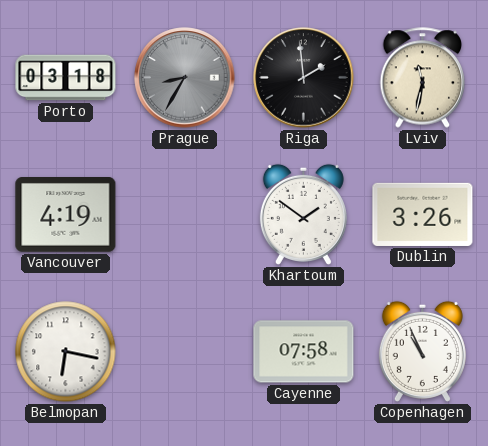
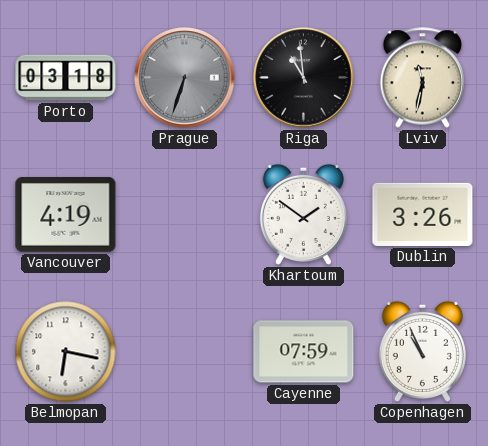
Prague: 8:35 -> 6:33
Riga: 1:59 -> 10:59
Cayenne: 07:58 -> 07:59
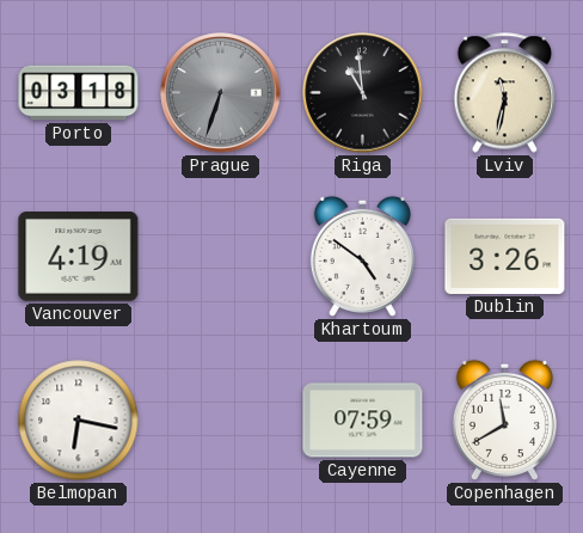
Khartoum: 1:51 -> 4:51
Copenhagen: 10:56 -> 11:40
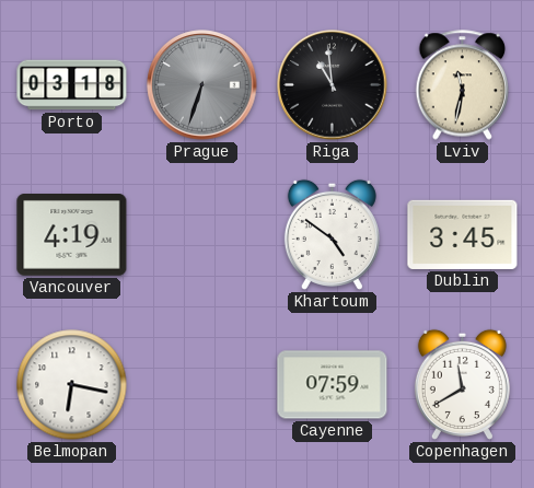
Dublin: 3:26 -> 3:45
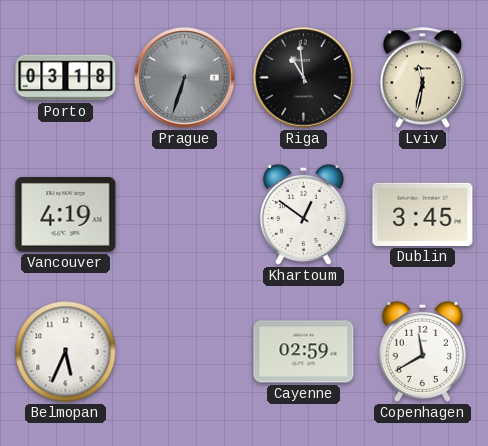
Khartoum: 4:51 -> 12:51
Belmopan: 6:17 -> 5:34
Cayenne: 07:59 -> 02:59
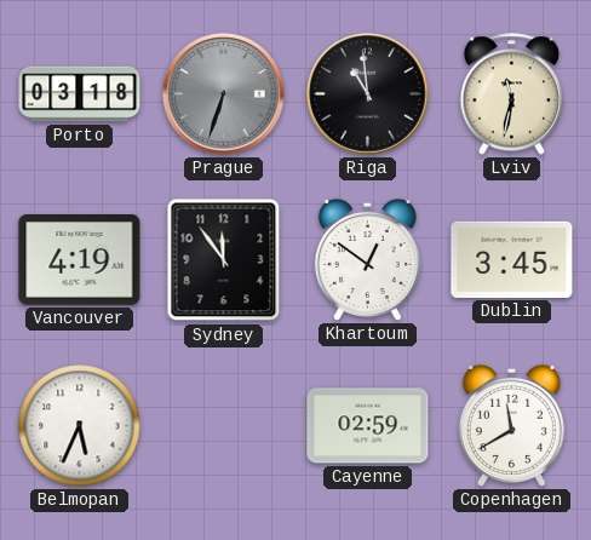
Sydney: none -> 11:54
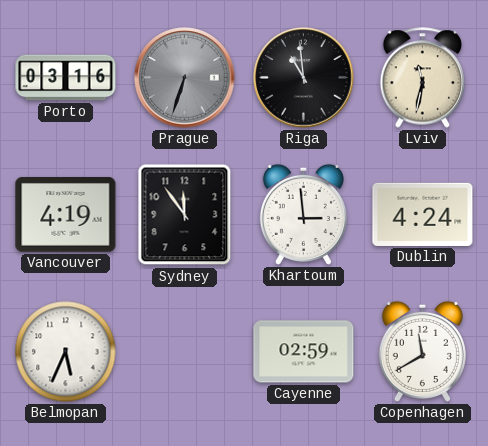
Porto: 03:18 -> 03:16
Khartoum: 12:51 -> 2:59
Dublin: 3:45 -> 4:24
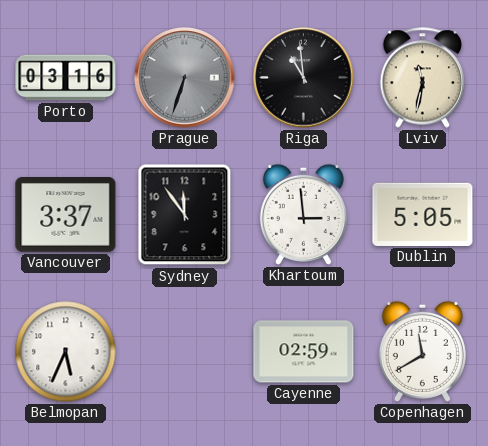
Vancouver: 4:19 -> 3:37
Dublin: 4:24 -> 5:05
